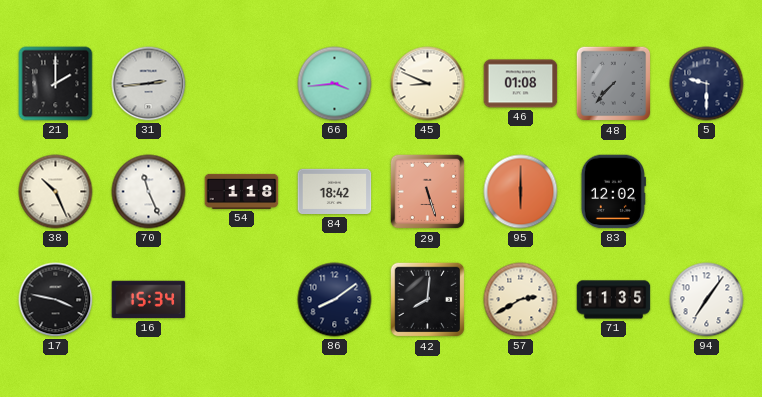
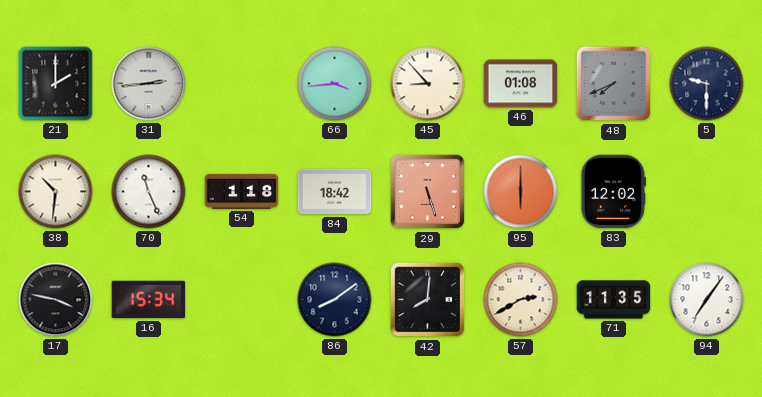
45: 8:49 -> 8:53
48: 7:37 -> 7:41
38: 10:26 -> 10:31
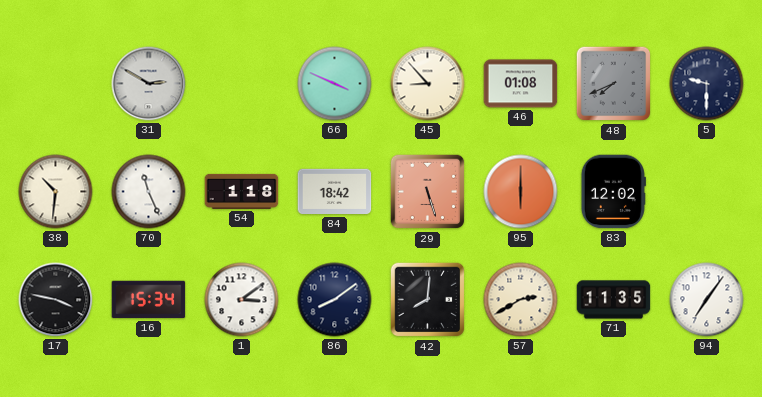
21: 2:00 -> none
31: 2:44 -> 2:50
66: 3:44 -> 3:49
1: none -> 3:09
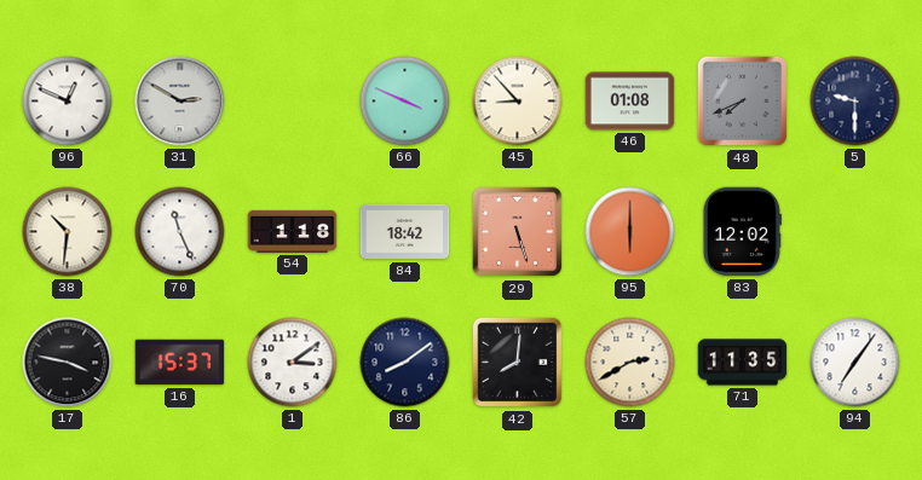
96: none -> 12:49
16: 15:34 -> 15:37
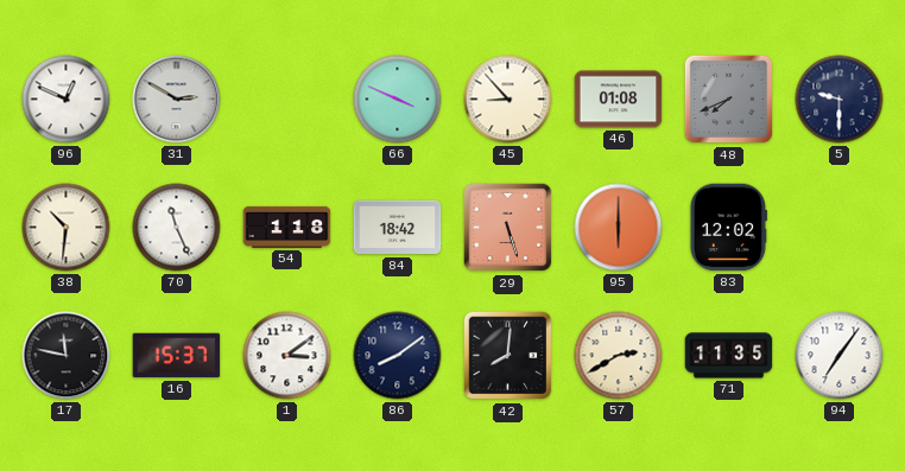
17: 3:47 -> 11:47
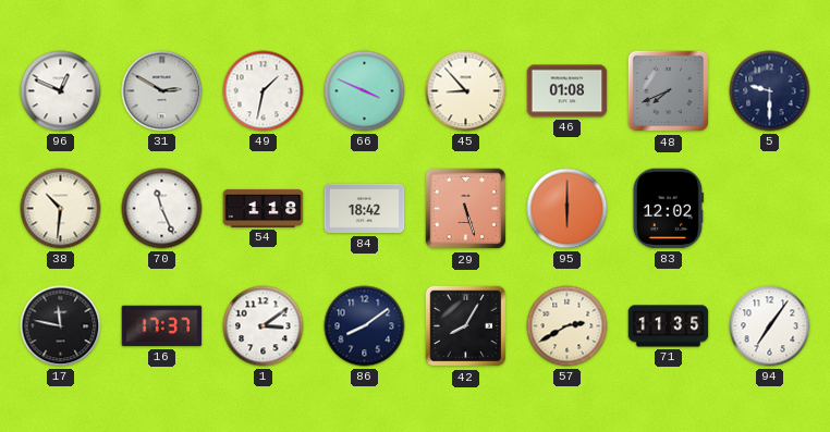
49: none -> 1:32
16: 15:37 -> 17:37
42: 8:01 -> 8:05
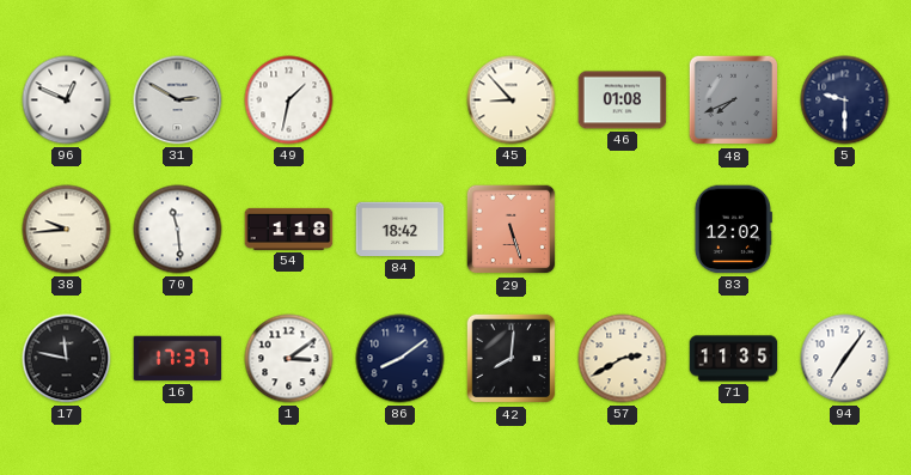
66: 3:49 -> none
38: 10:31 -> 9:44
70: 11:26 -> 11:29
95: 6:00 -> none
42: 8:05 -> 8:01
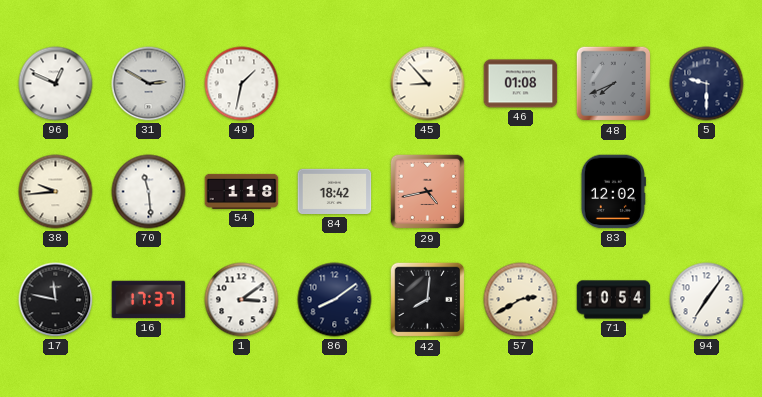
29: 5:27 -> 4:43
71: 11:35 -> 10:54
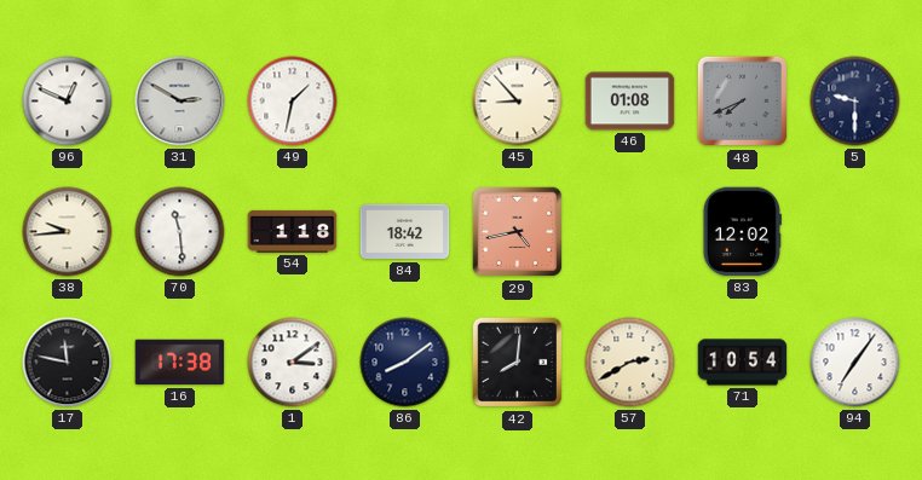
16: 17:37 -> 17:38
